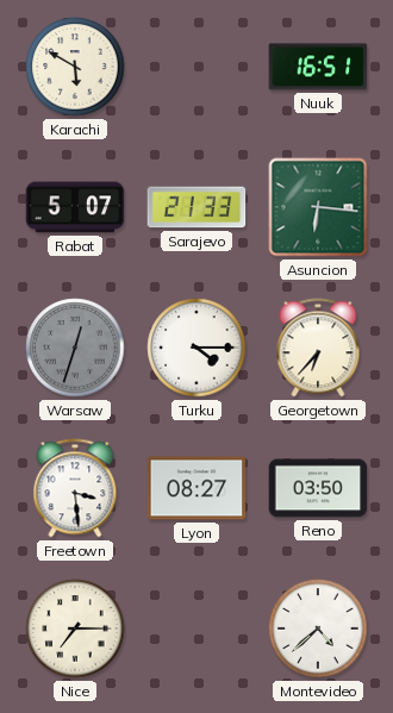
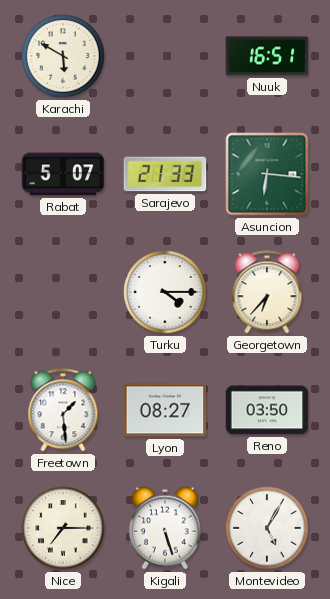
Warsaw: 12:33 -> none
Freetown: 3:29 -> 1:29
Kigali: none -> 5:27
Montevideo: 4:38 -> 5:05
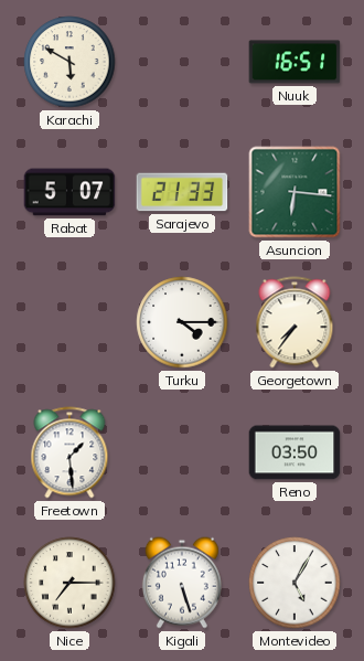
Georgetown: 6:37 -> 7:36
Lyon: 08:27 -> none
